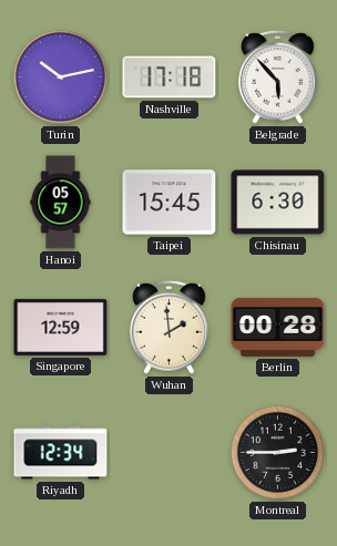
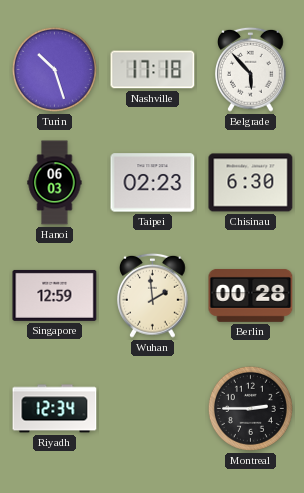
Turin: 10:13 -> 10:27
Hanoi: 05:57 -> 06:03
Taipei: 15:45 -> 02:23
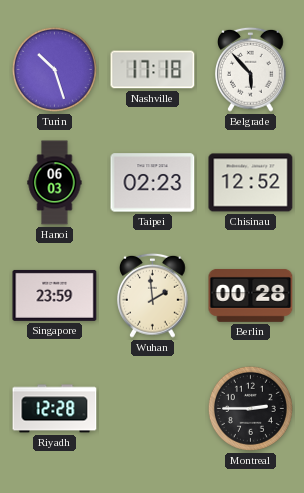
Chisinau: 6:30 -> 12:52
Singapore: 12:59 -> 23:59
Riyadh: 12:34 -> 12:28
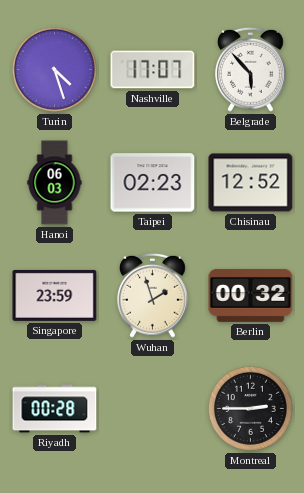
Turin: 10:27 -> 4:27
Nashville: 17:18 -> 17:07
Wuhan: 1:59 -> 1:57
Berlin: 00:28 -> 00:32
Riyadh: 12:28 -> 00:28
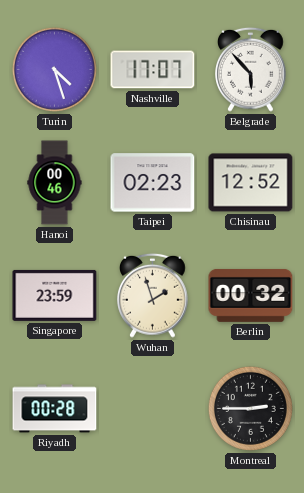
Hanoi: 06:03 -> 00:46
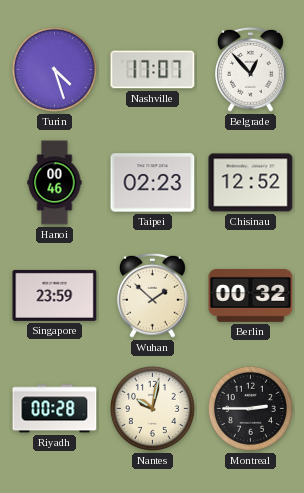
Belgrade: 5:53 -> 12:53
Wuhan: 1:57 -> 1:52
Nantes: none -> 10:02
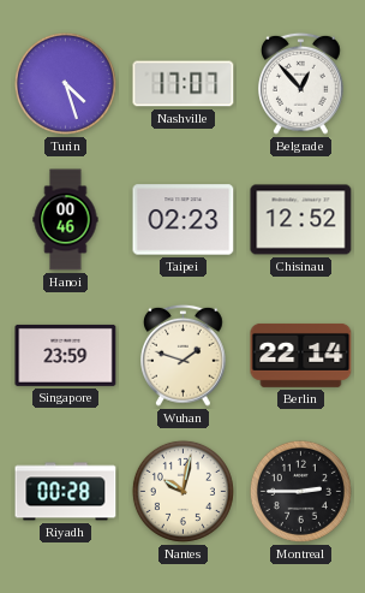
Wuhan: 1:52 -> 1:48
Berlin: 00:32 -> 22:14
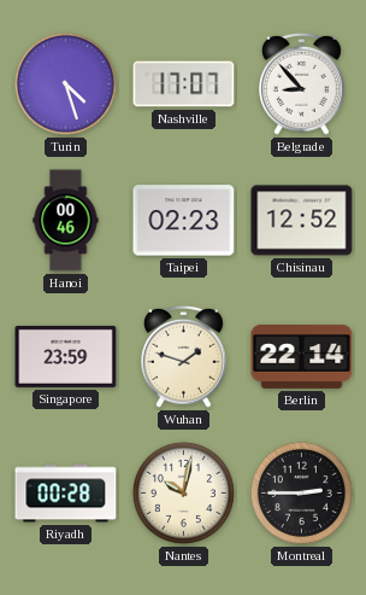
Belgrade: 12:53 -> 8:53
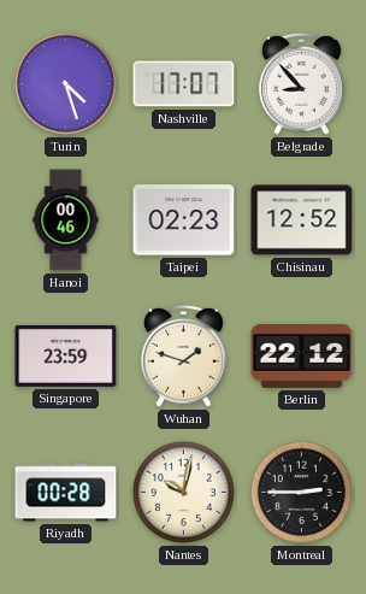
Berlin: 22:14 -> 22:12
